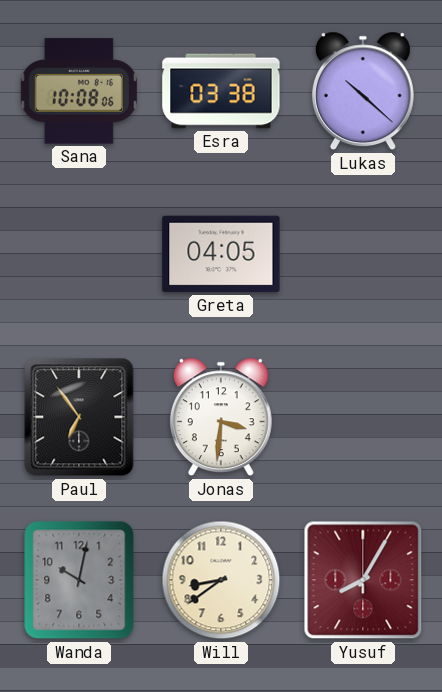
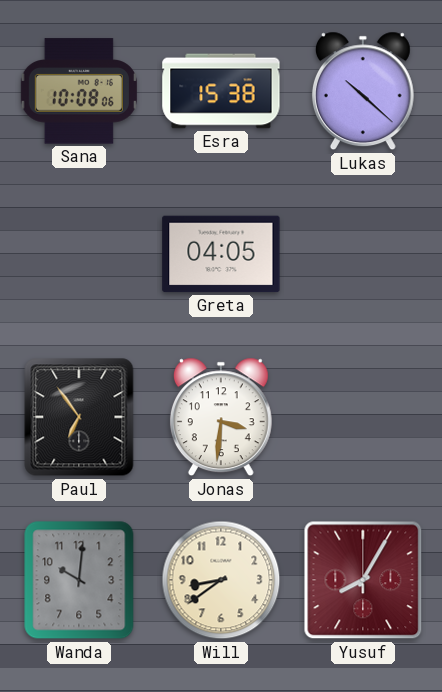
Esra: 03:38 -> 15:38
Wanda: 10:02 -> 10:01
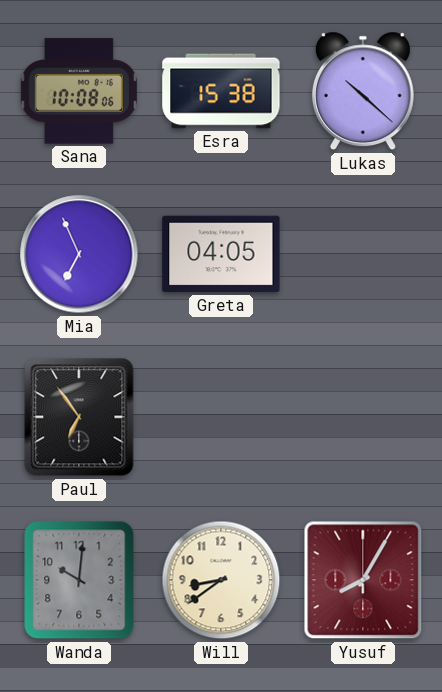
Mia: none -> 6:56
Jonas: 3:31 -> none
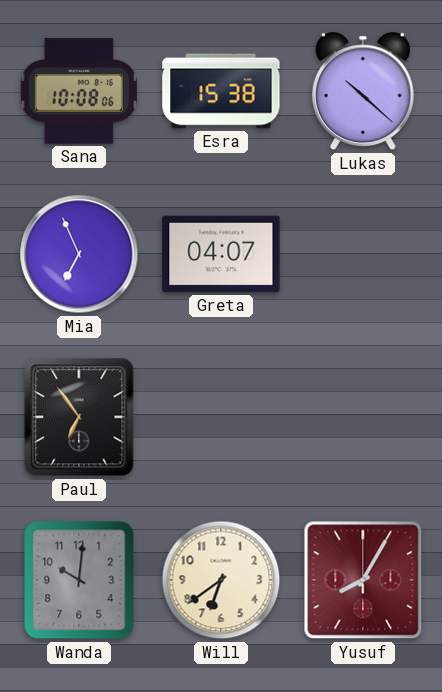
Greta: 04:05 -> 04:07
Will: 8:39 -> 6:39
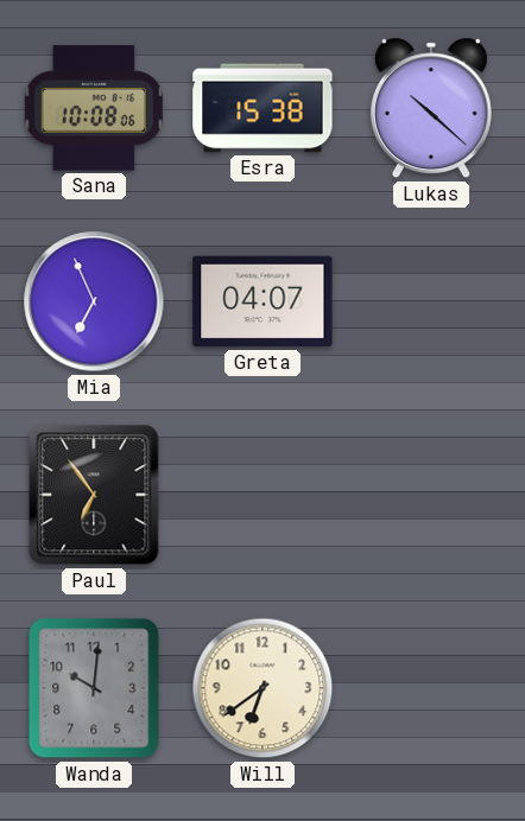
Yusuf: 8:05 -> none
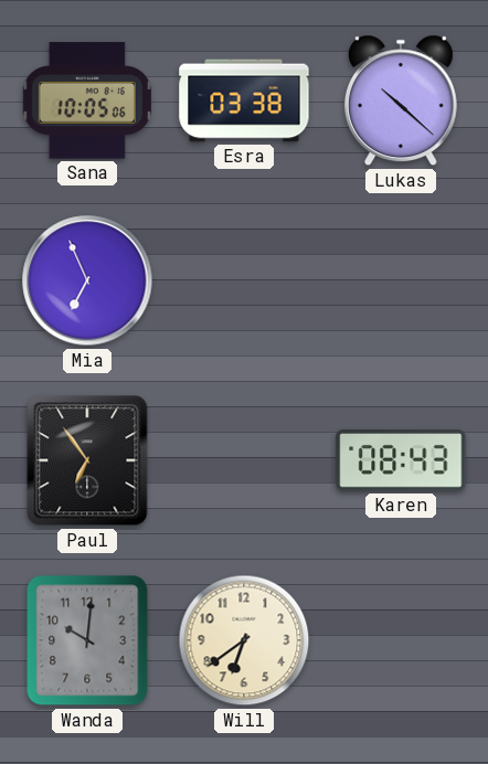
Sana: 10:08 -> 10:05
Esra: 15:38 -> 03:38
Greta: 04:07 -> none
Karen: none -> 08:43
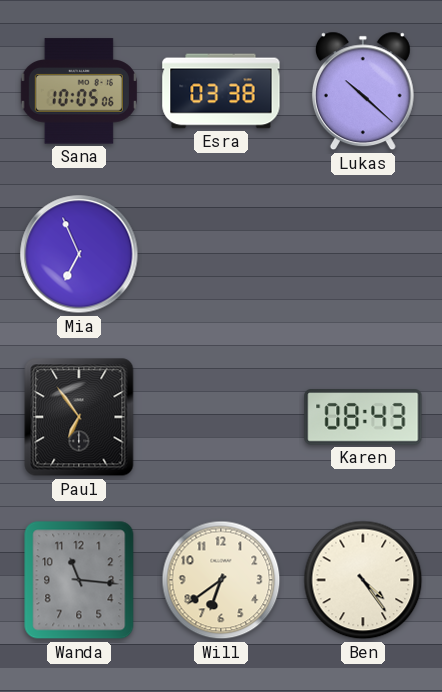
Wanda: 10:01 -> 11:16
Ben: none -> 4:24
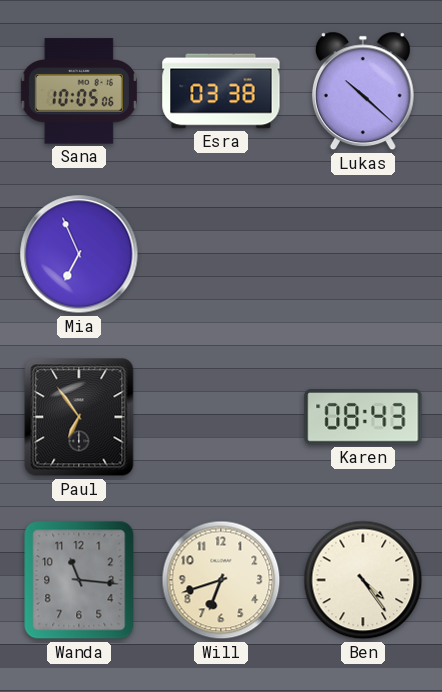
Will: 6:39 -> 6:42
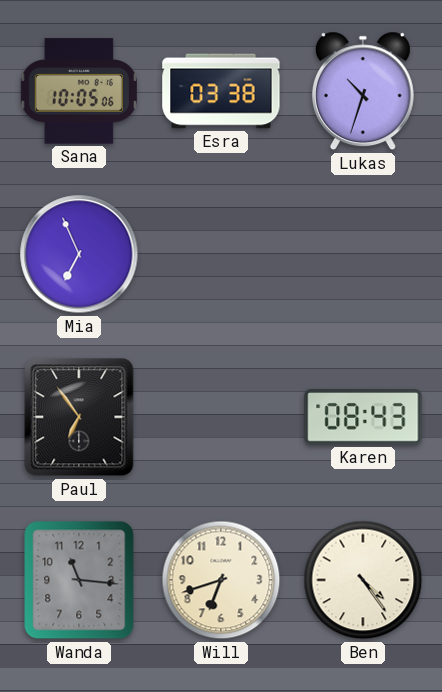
Lukas: 10:22 -> 10:33
